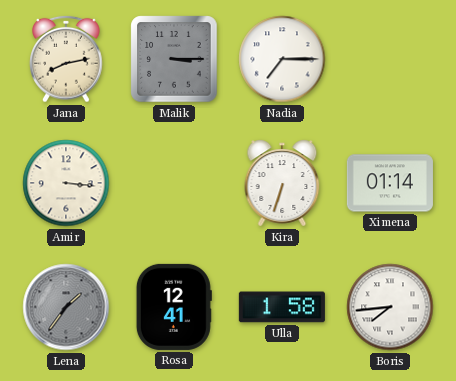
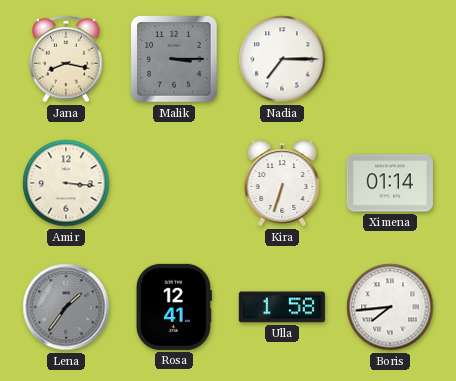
Jana: 8:13 -> 8:17
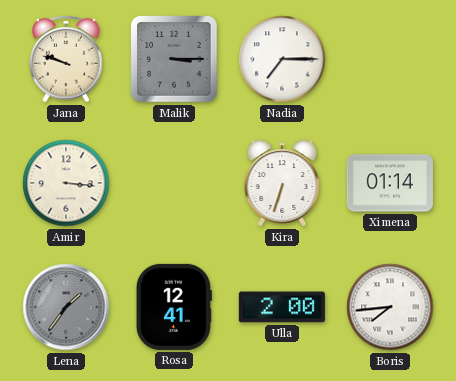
Jana: 8:17 -> 9:48
Ulla: 1:58 -> 2:00
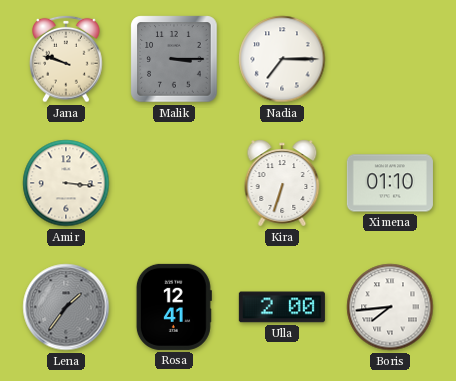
Ximena: 01:14 -> 01:10
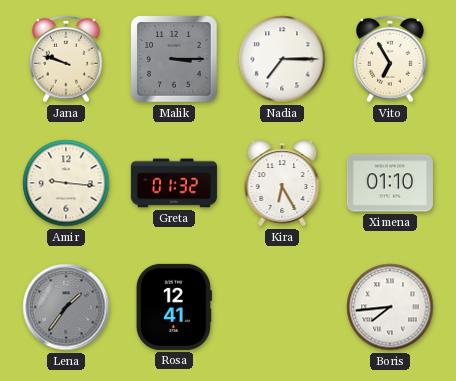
Vito: none -> 6:55
Amir: 3:16 -> 9:16
Greta: none -> 01:32
Kira: 6:33 -> 6:25
Ulla: 2:00 -> none
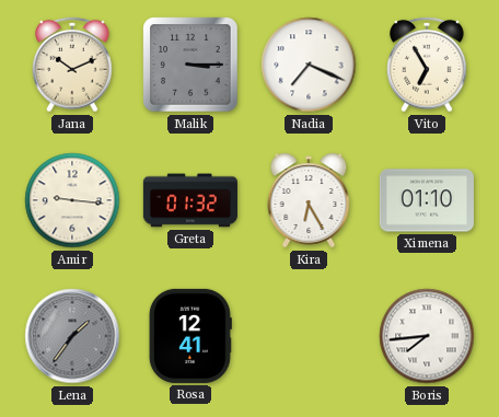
Jana: 9:48 -> 10:11
Nadia: 7:15 -> 7:19
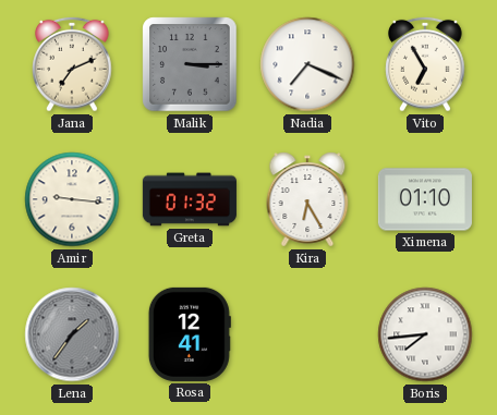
Jana: 10:11 -> 7:11
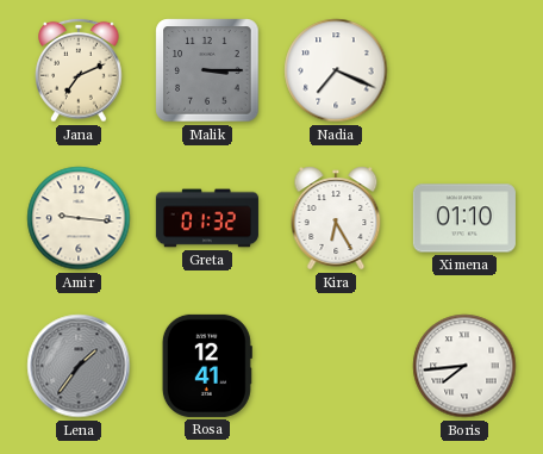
Vito: 6:55 -> none
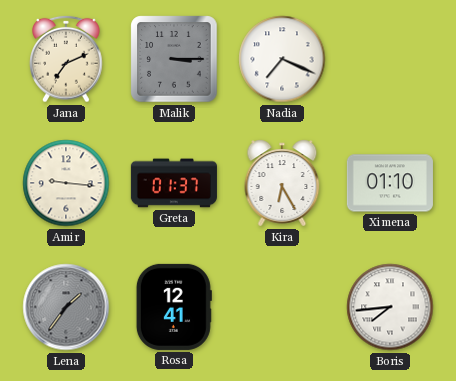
Greta: 01:32 -> 01:37
